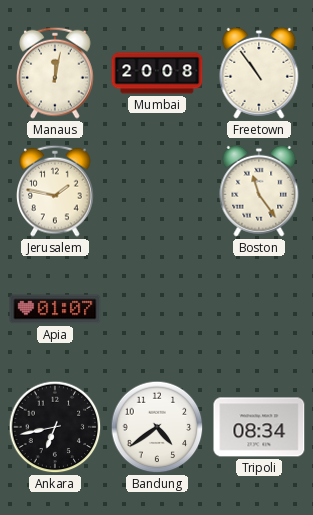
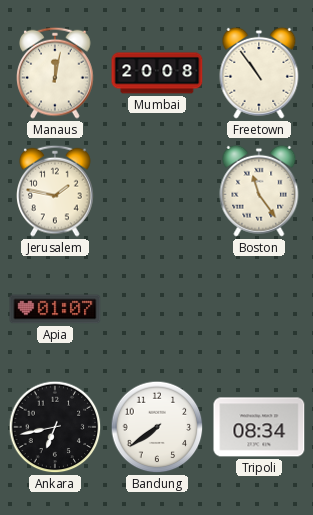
Bandung: 4:39 -> 7:39
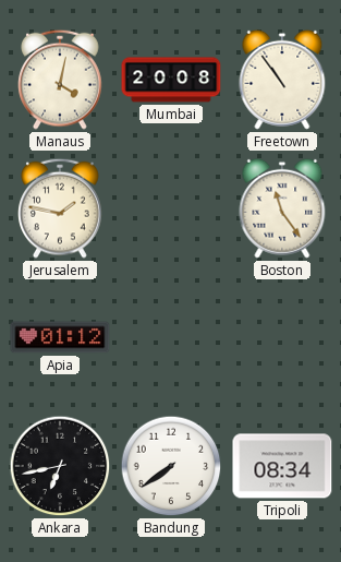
Manaus: 12:02 -> 4:02
Apia: 01:07 -> 01:12
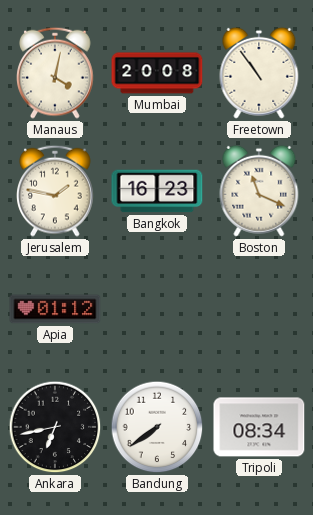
Bangkok: none -> 16:23
Boston: 11:24 -> 11:19
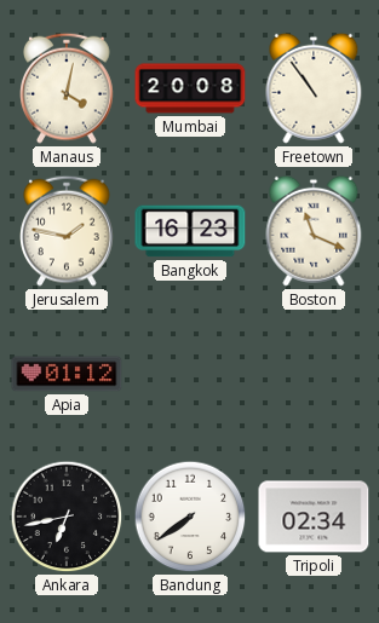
Tripoli: 08:34 -> 02:34
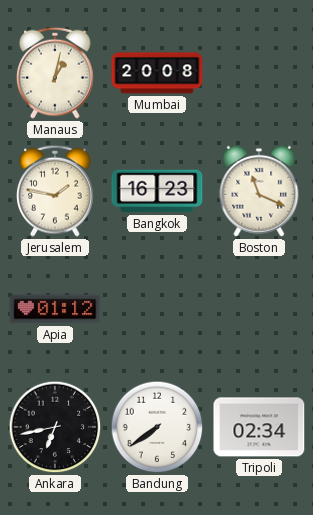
Manaus: 4:02 -> 1:02
Freetown: 10:54 -> none
